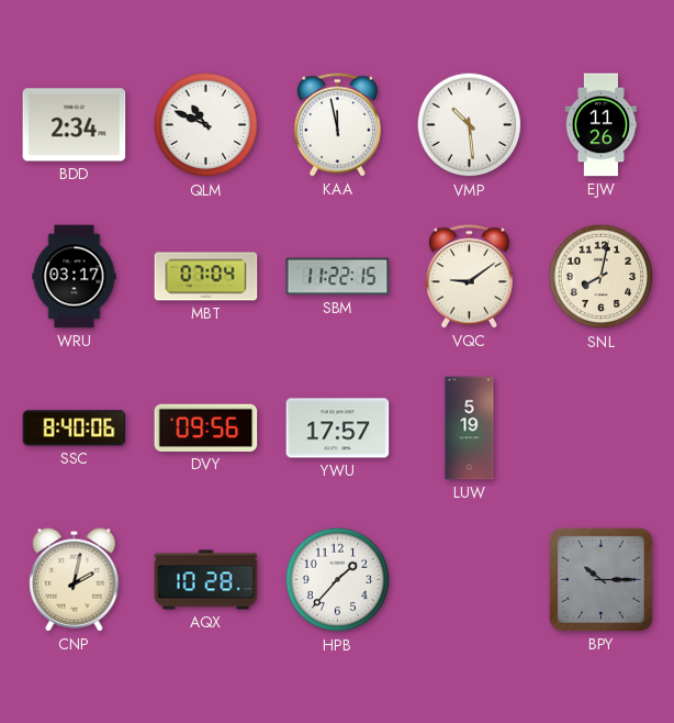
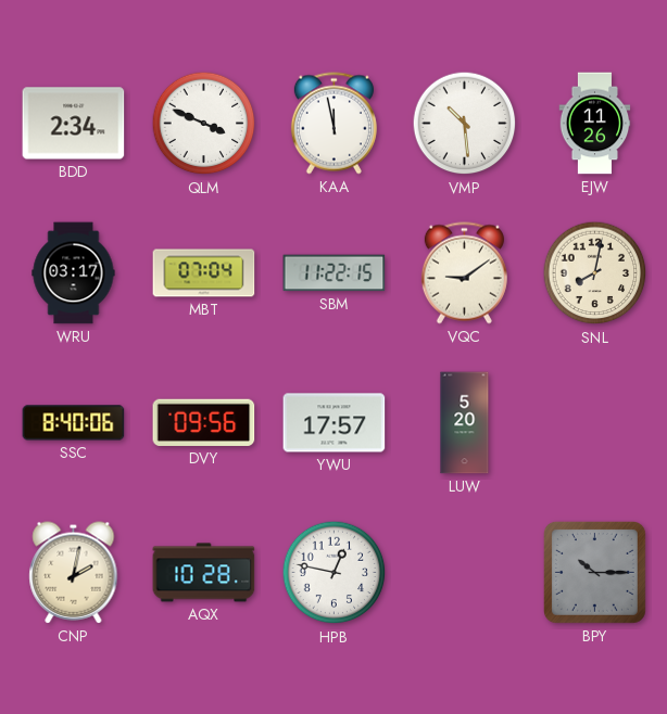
QLM: 10:49 -> 3:49
LUW: 5:19 -> 5:20
HPB: 1:37 -> 12:47
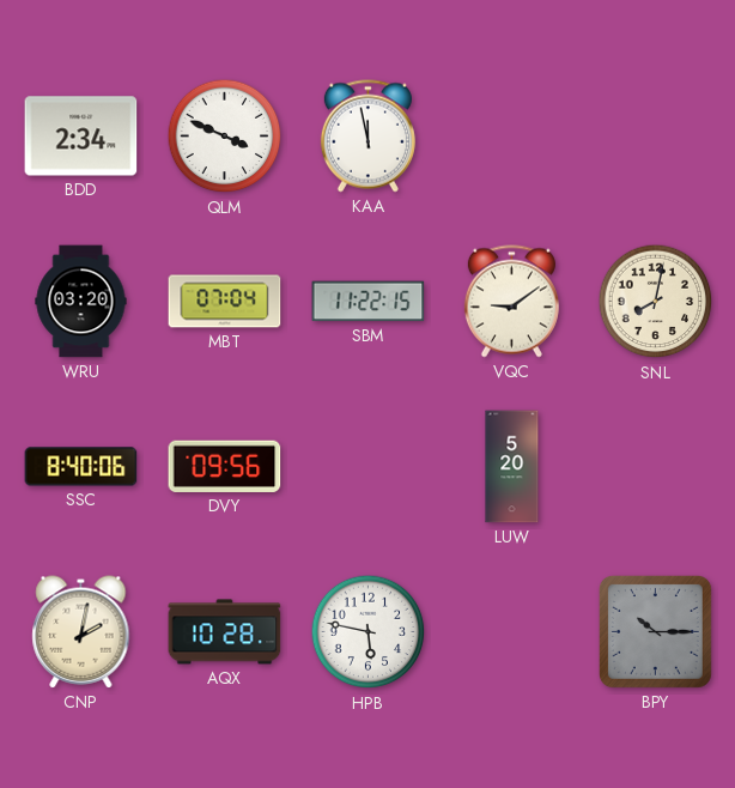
VMP: 10:29 -> none
EJW: 11:26 -> none
WRU: 03:17 -> 03:20
YWU: 17:57 -> none
HPB: 12:47 -> 5:47
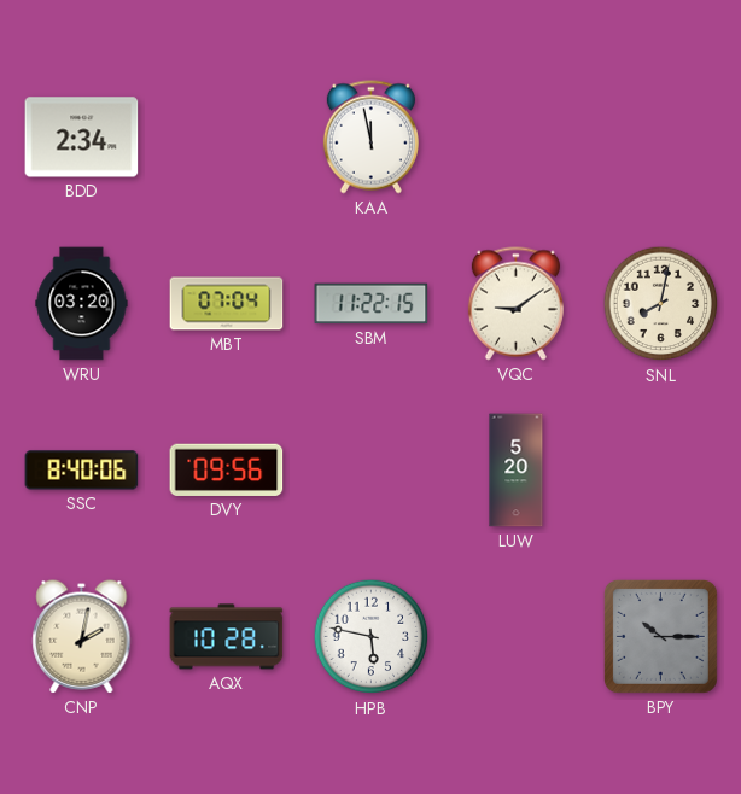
QLM: 3:49 -> none
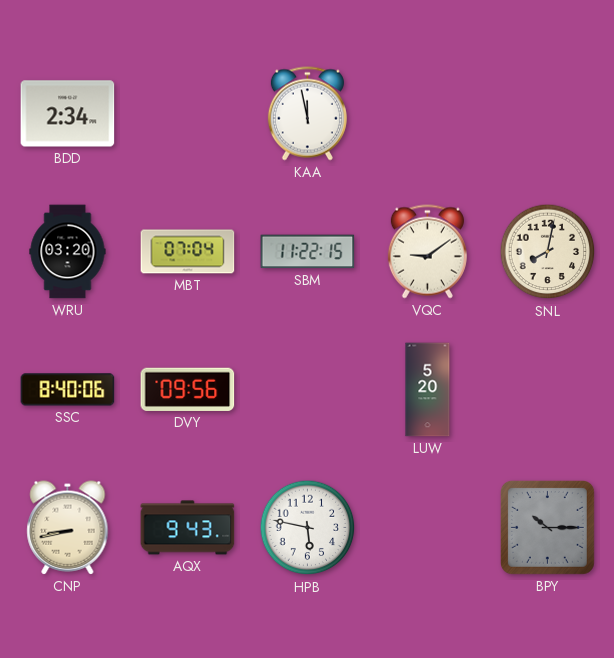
CNP: 2:02 -> 8:43
AQX: 10:28 -> 9:43
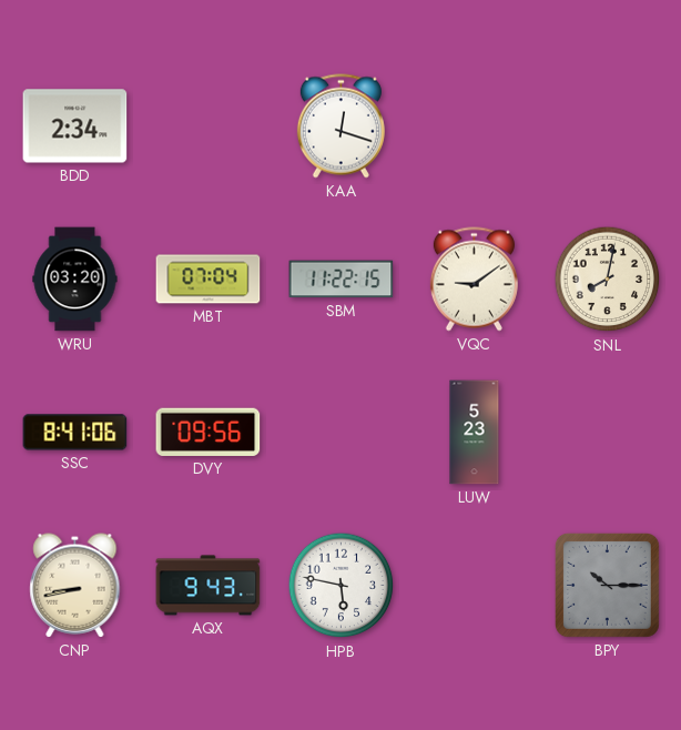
KAA: 11:58 -> 12:18
SSC: 8:40 -> 8:41
LUW: 5:20 -> 5:23
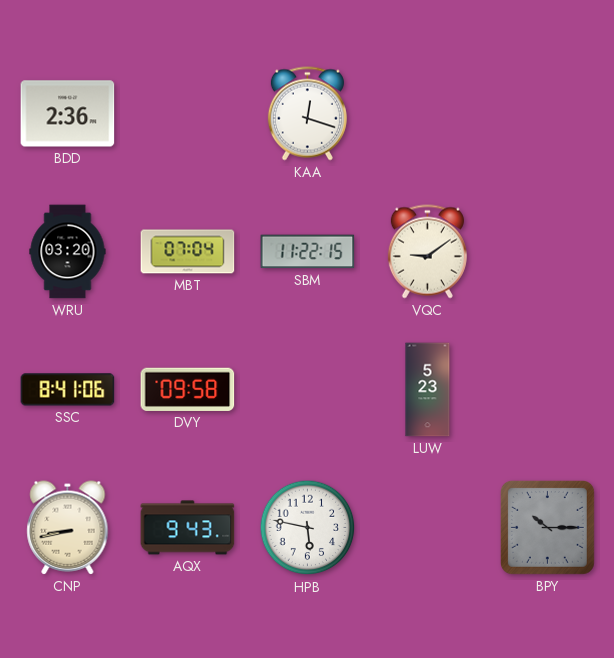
BDD: 2:34 -> 2:36
SNL: 8:02 -> none
DVY: 09:56 -> 09:58
